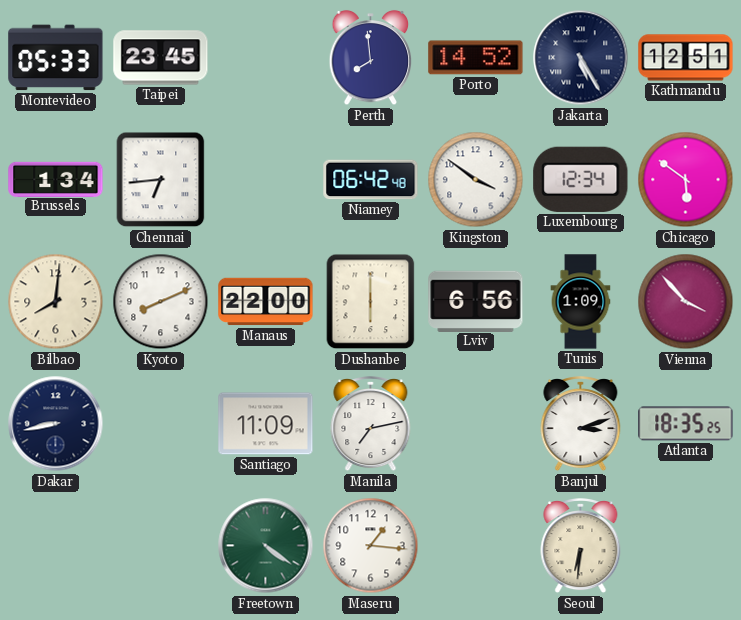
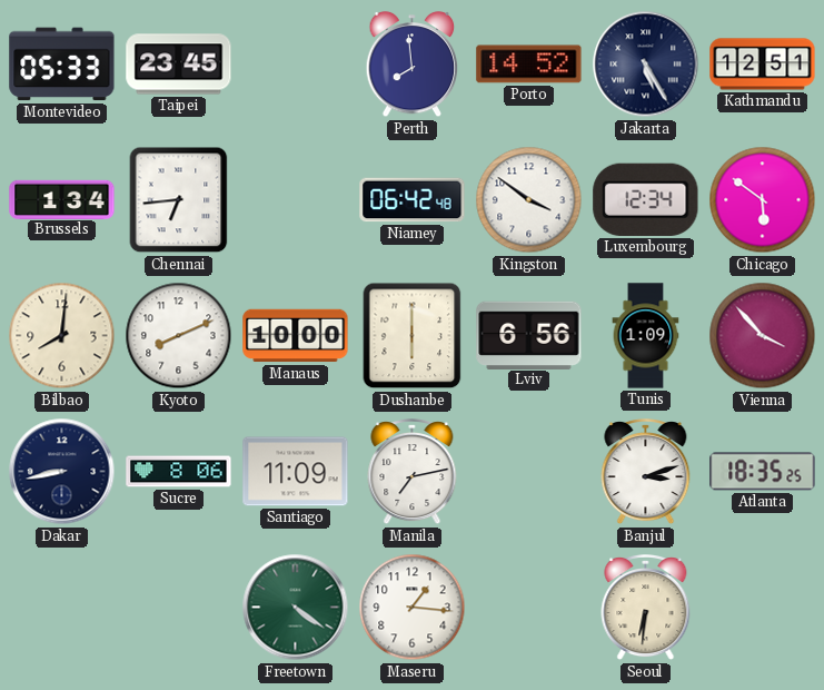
Manaus: 22:00 -> 10:00
Sucre: none -> 8:06
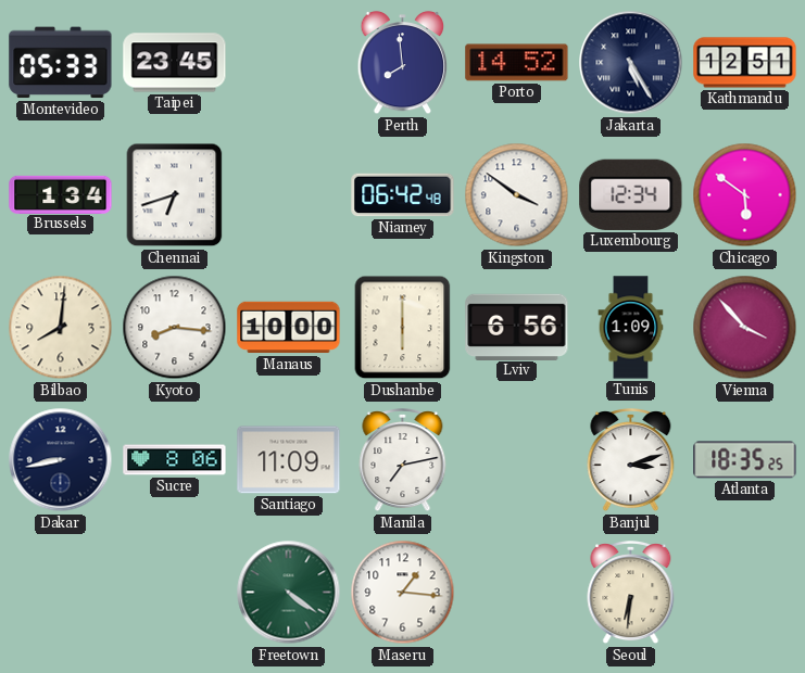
Chennai: 6:44 -> 6:42
Kyoto: 8:11 -> 8:16
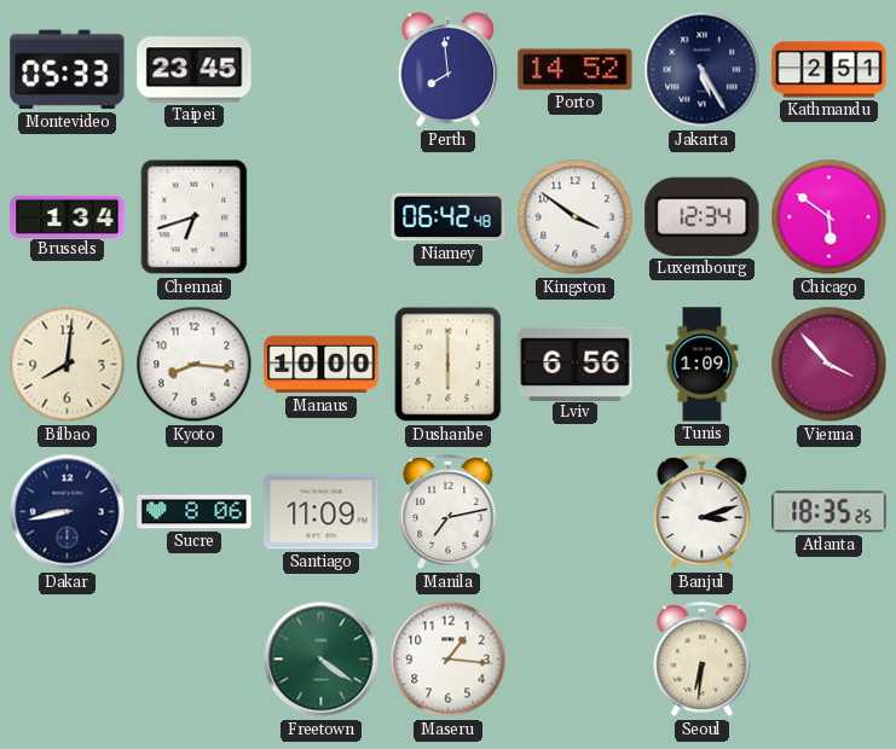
Kathmandu: 12:51 -> 2:51
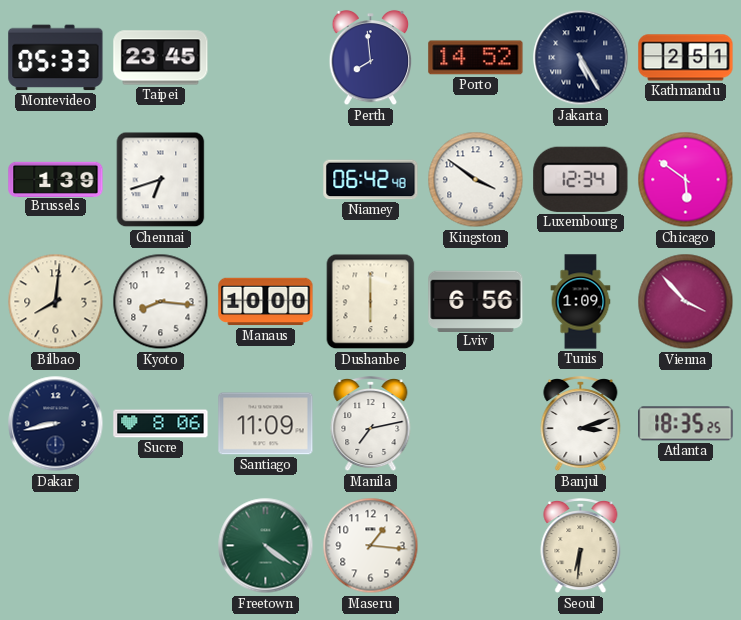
Brussels: 1:34 -> 1:39
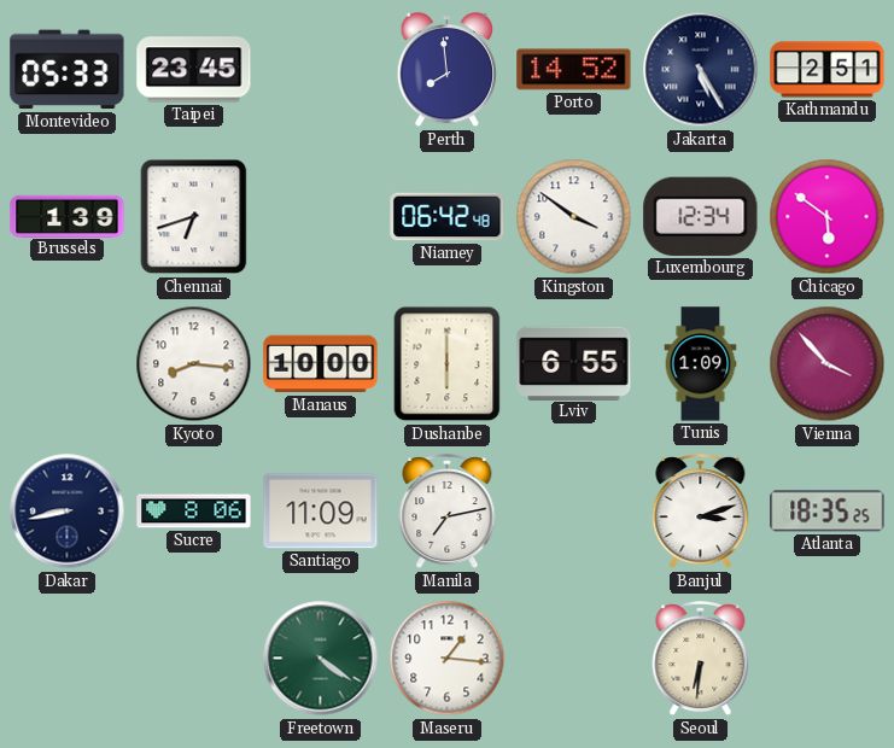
Bilbao: 8:01 -> none
Lviv: 6:56 -> 6:55
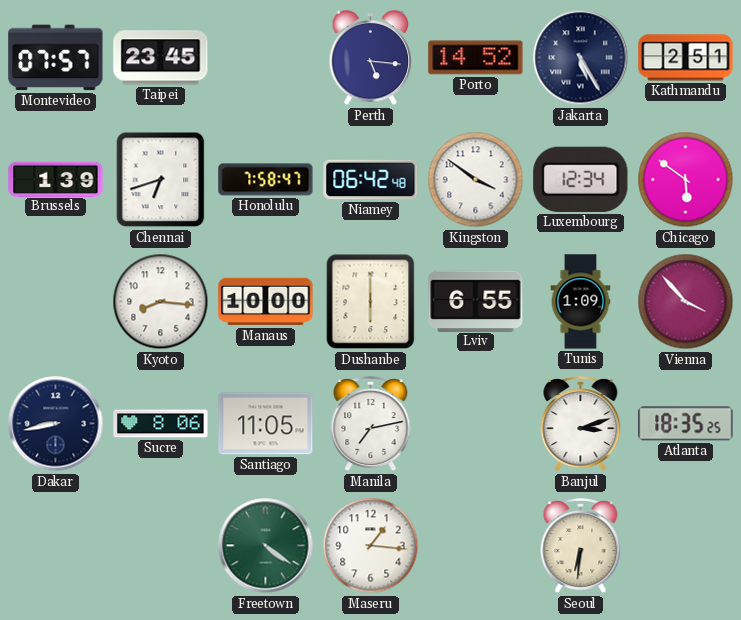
Montevideo: 05:33 -> 07:57
Perth: 7:59 -> 5:16
Honolulu: none -> 7:58
Santiago: 11:09 -> 11:05
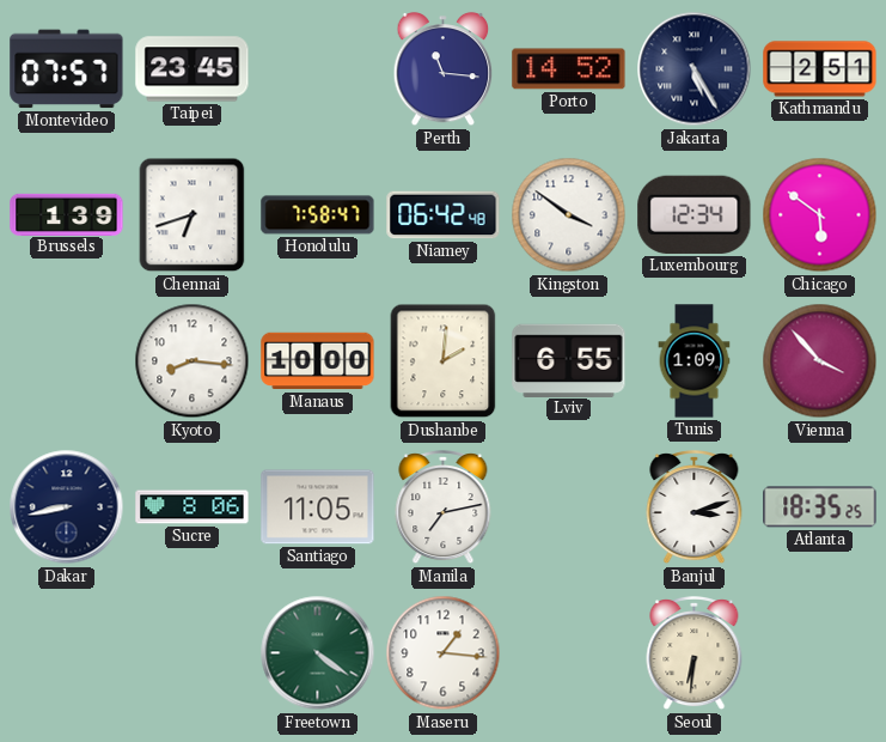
Perth: 5:16 -> 11:16
Dushanbe: 6:00 -> 2:01
